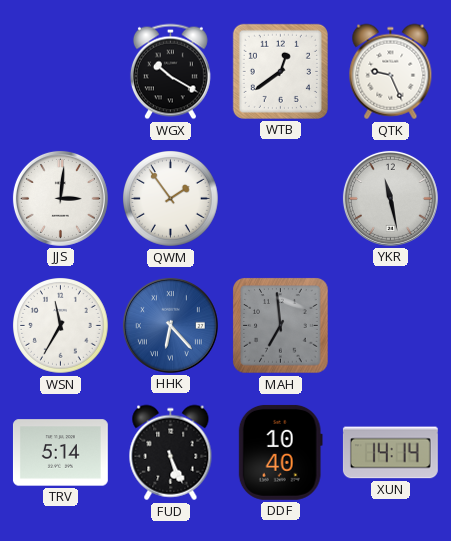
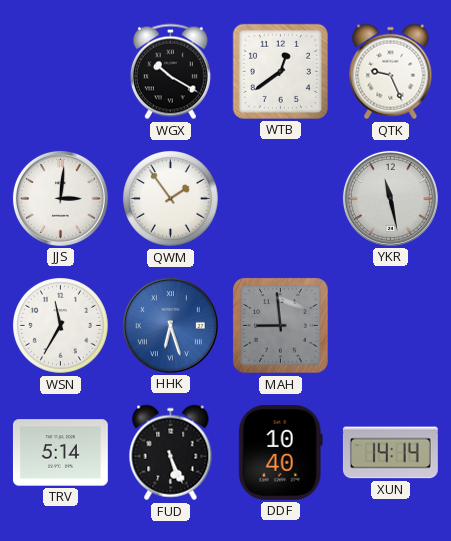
HHK: 6:23 -> 6:27
MAH: 6:59 -> 8:59
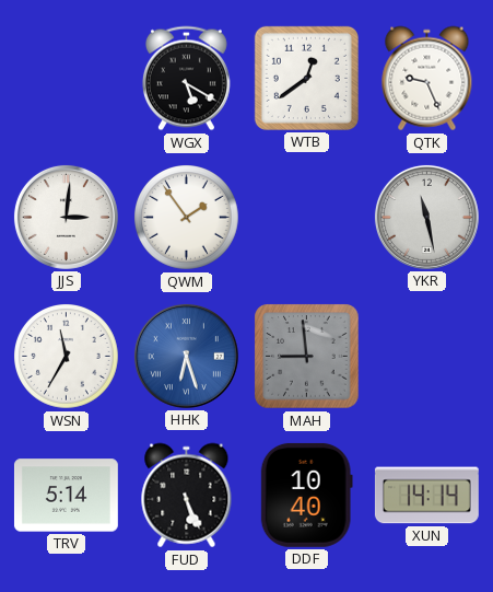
WGX: 10:20 -> 5:20
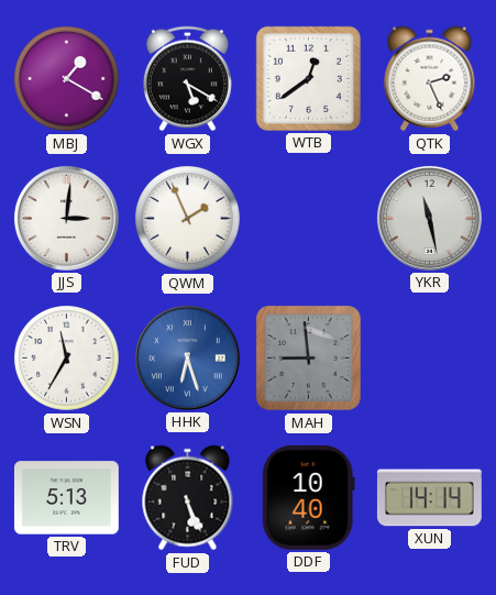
MBJ: none -> 1:20
QTK: 9:26 -> 2:26
QWM: 1:54 -> 1:56
TRV: 5:14 -> 5:13
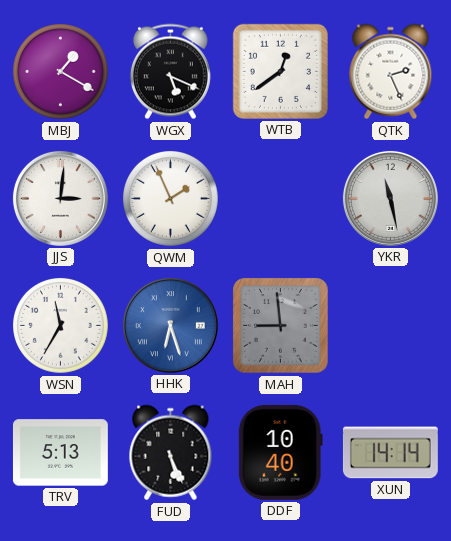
WGX: 5:20 -> 5:19
